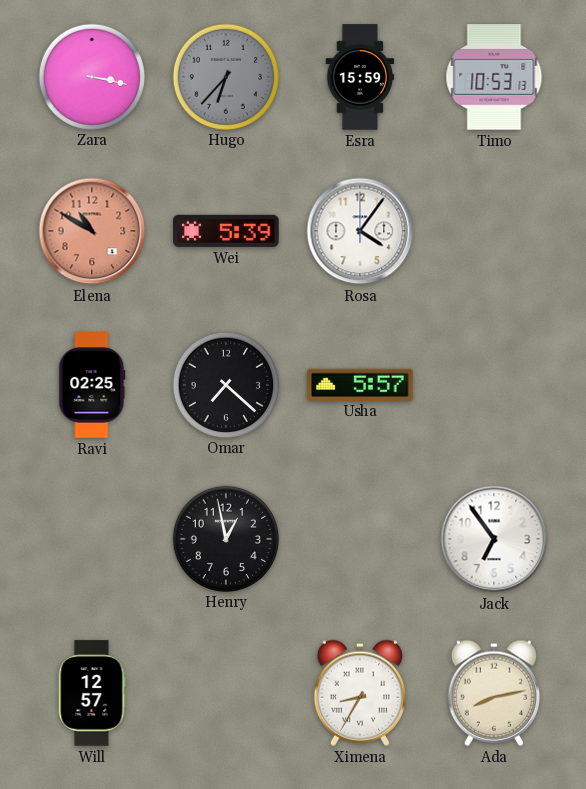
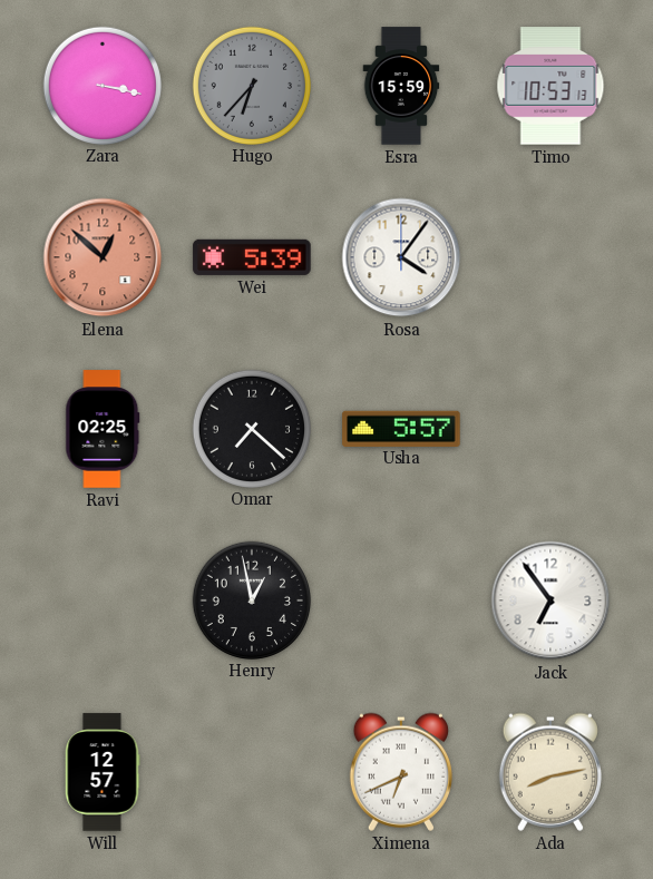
Elena: 10:50 -> 12:52
Ximena: 8:35 -> 6:41
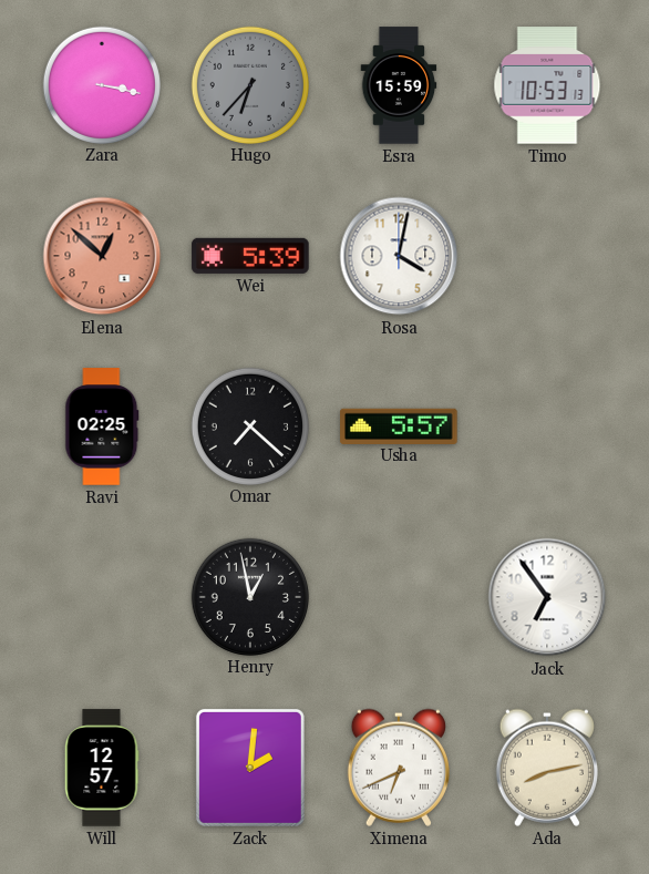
Rosa: 4:06 -> 4:02
Zack: none -> 2:01
